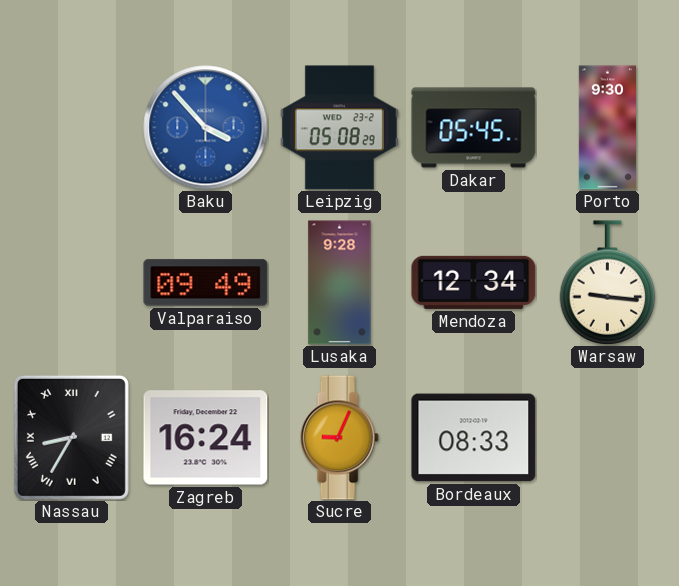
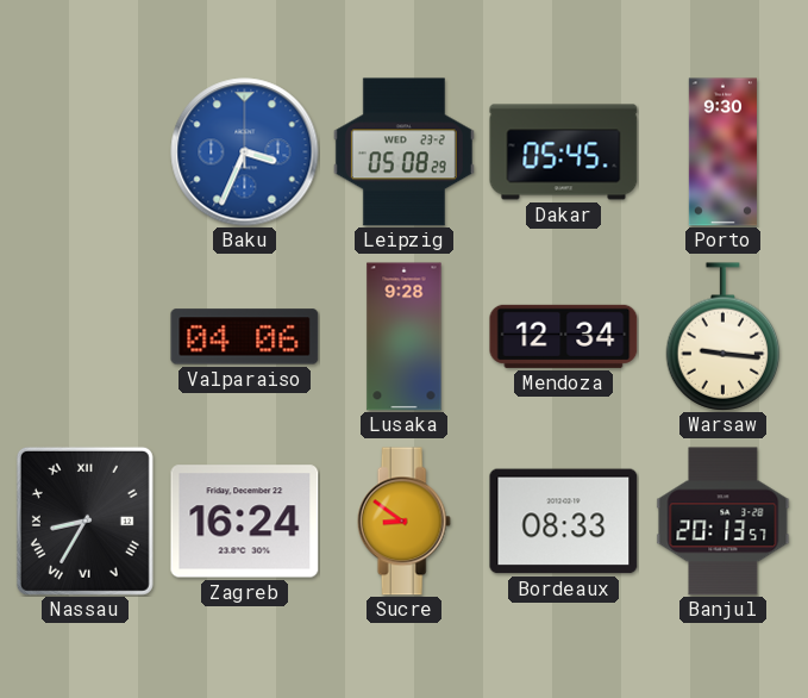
Baku: 3:53 -> 3:34
Valparaiso: 09:49 -> 04:06
Sucre: 9:04 -> 8:51
Banjul: none -> 20:13
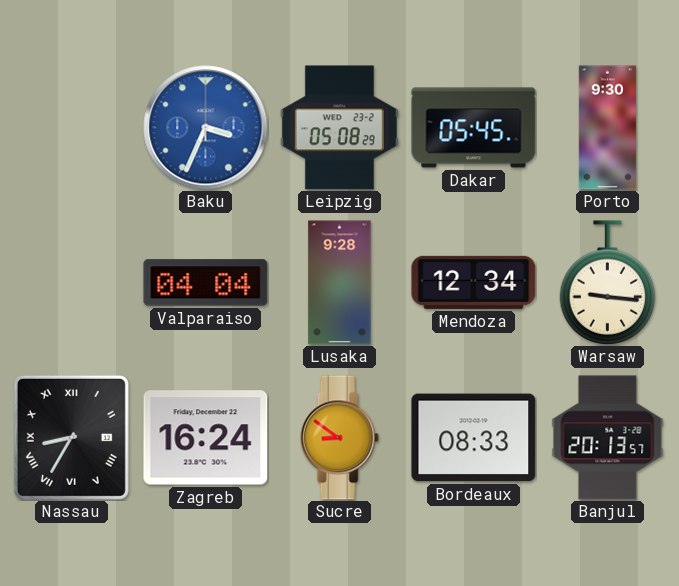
Valparaiso: 04:06 -> 04:04
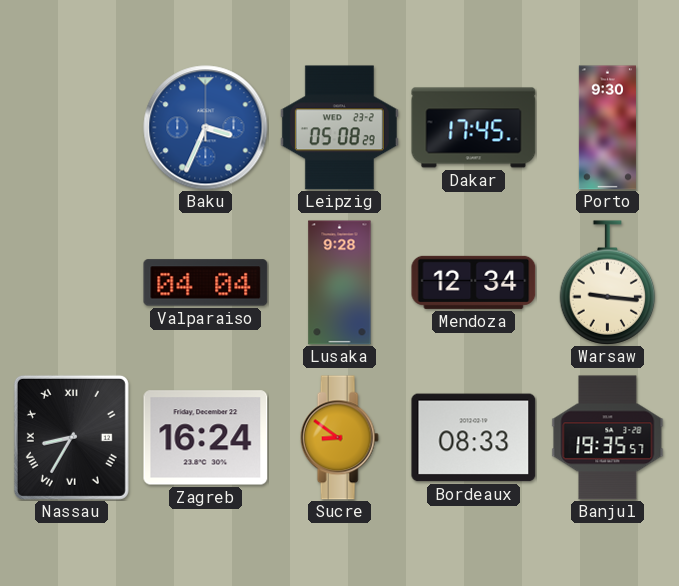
Dakar: 05:45 -> 17:45
Banjul: 20:13 -> 19:35
